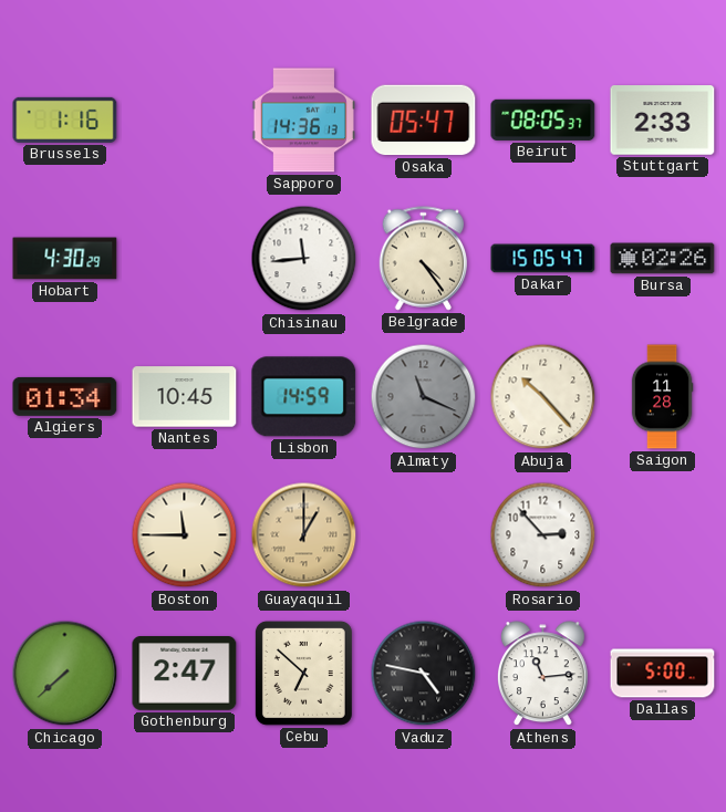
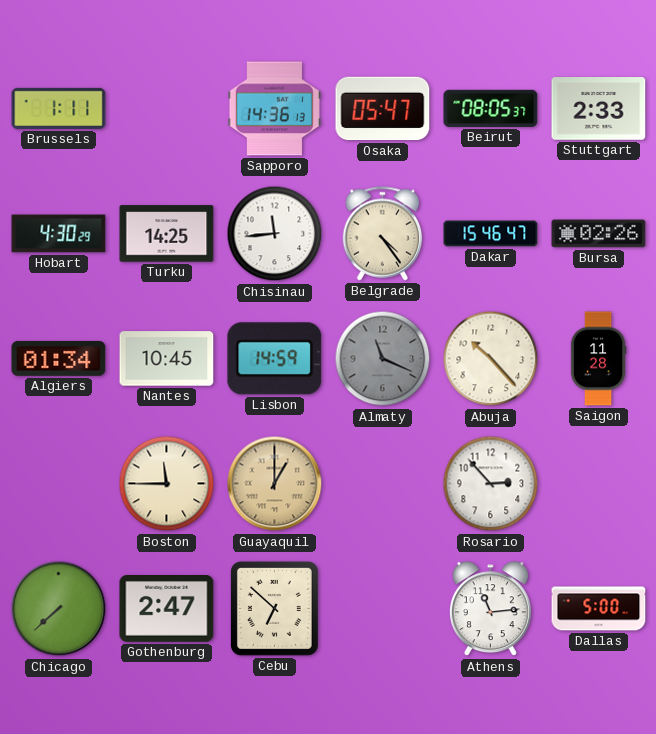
Brussels: 1:16 -> 1:11
Turku: none -> 14:25
Dakar: 15:05 -> 15:46
Vaduz: 4:47 -> none
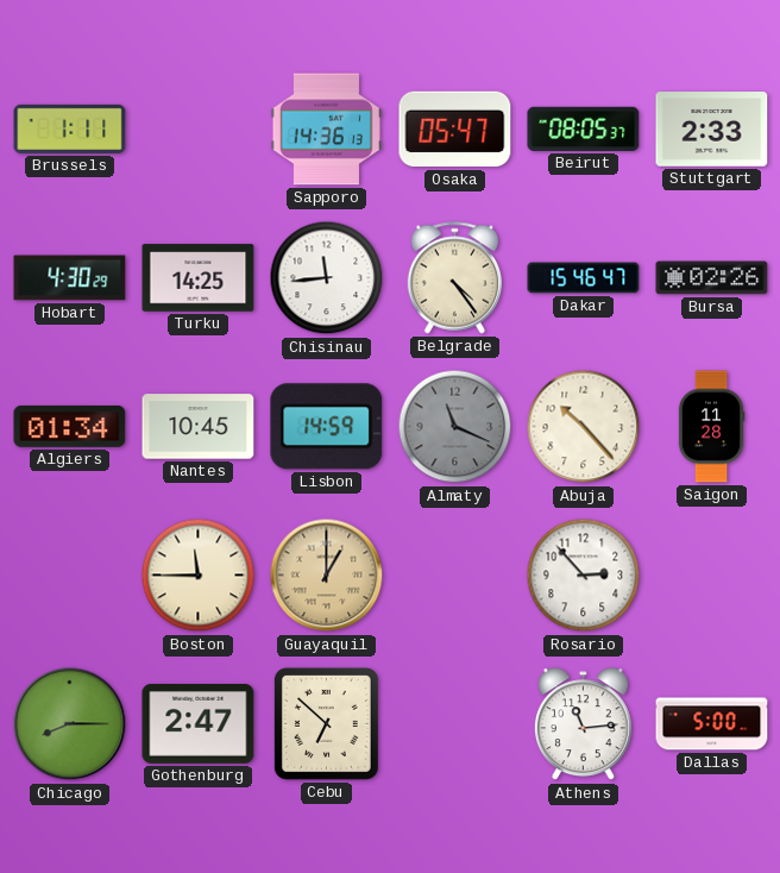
Chicago: 7:38 -> 8:15
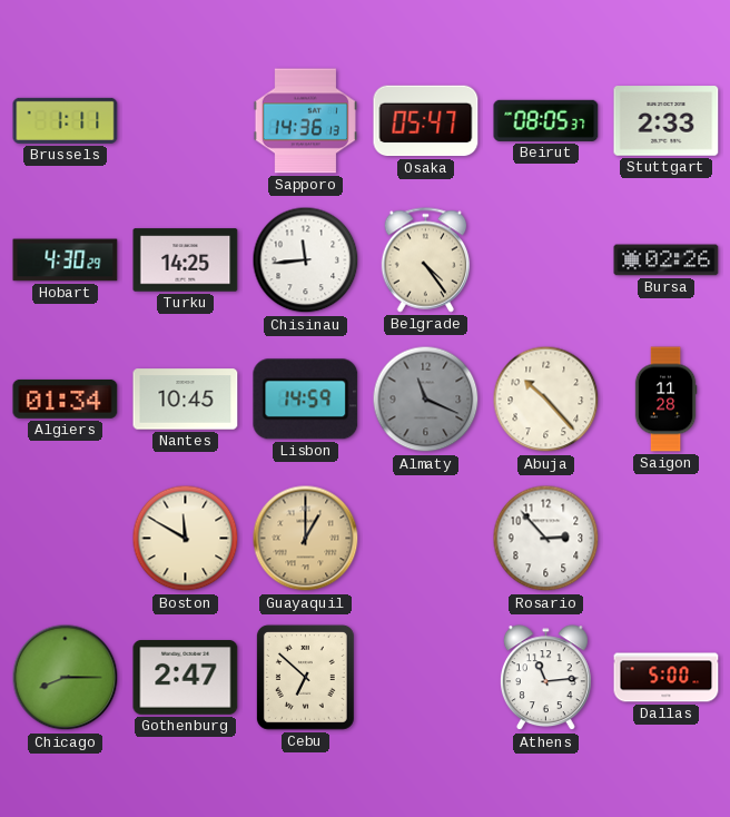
Dakar: 15:46 -> none
Boston: 11:45 -> 11:50
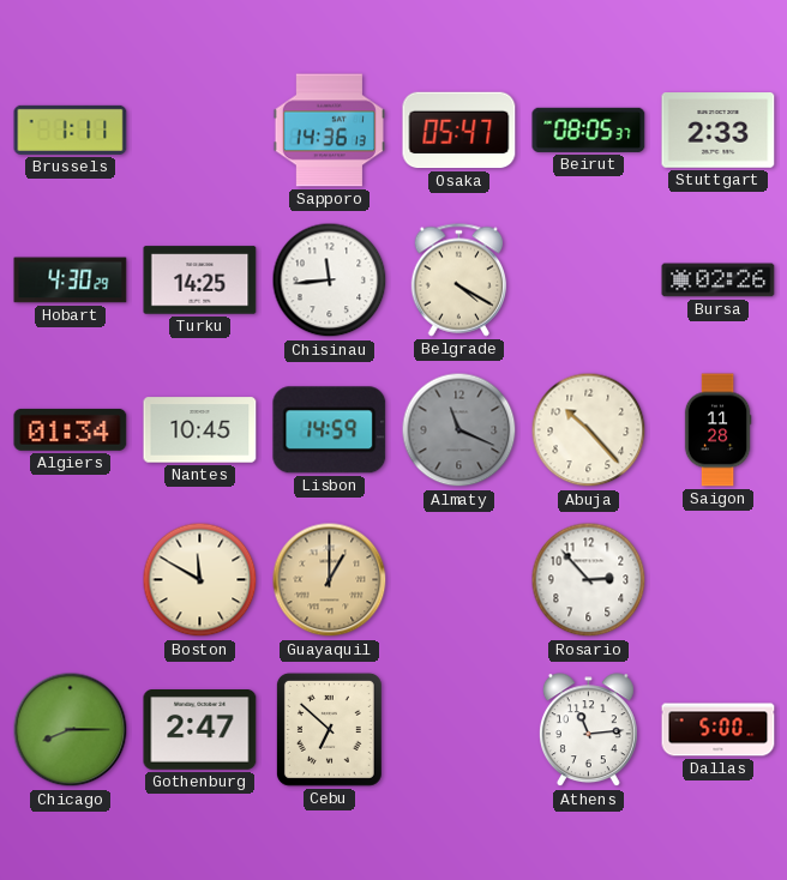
Belgrade: 4:24 -> 4:20
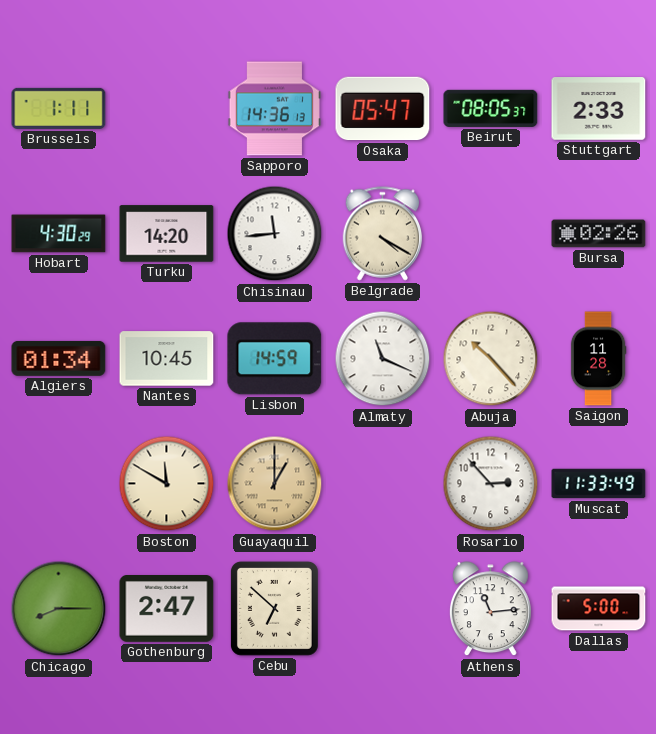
Turku: 14:25 -> 14:20
Almaty dial: grey -> white
Muscat: none -> 11:33
